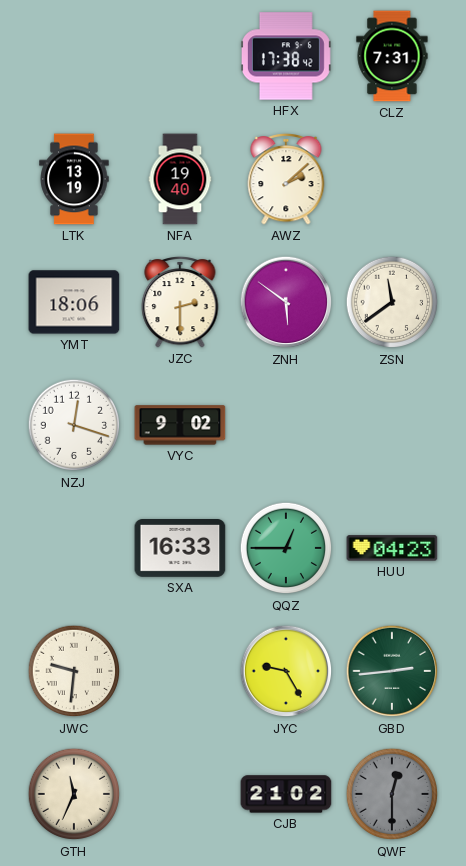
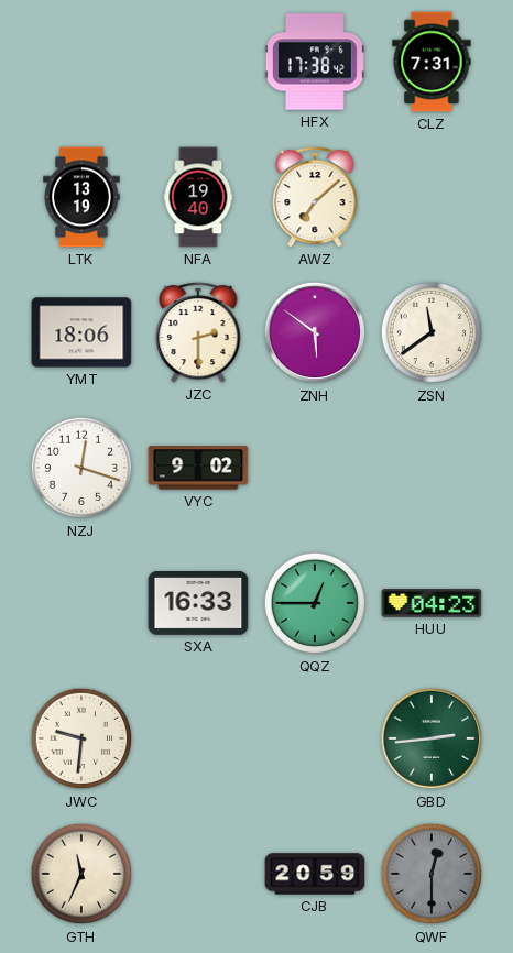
AWZ: 2:08 -> 7:08
JYC: 9:25 -> none
CJB: 21:02 -> 20:59
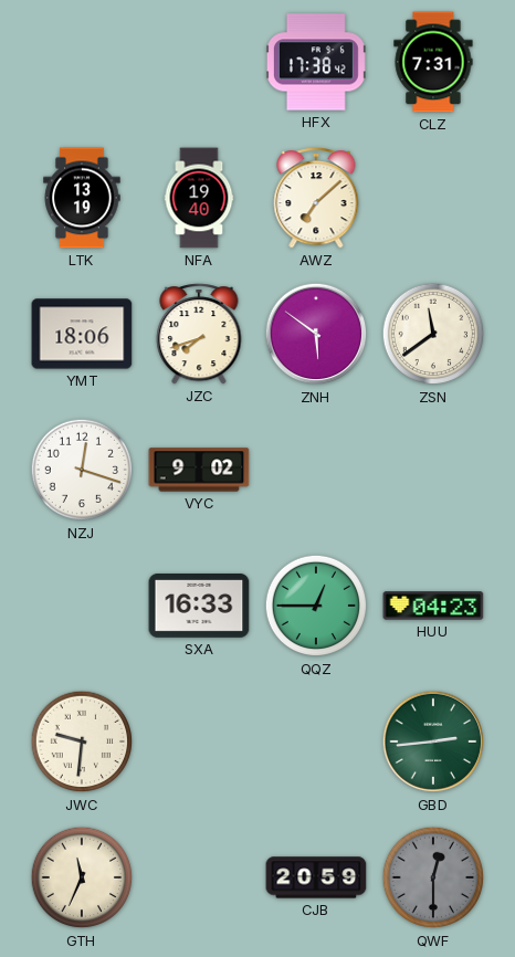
JZC: 2:30 -> 7:42
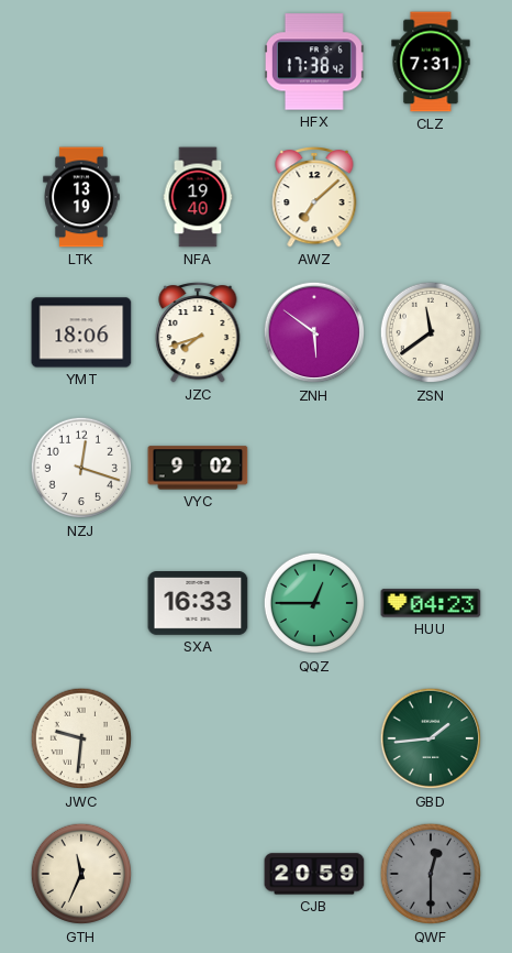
GBD: 2:44 -> 1:44
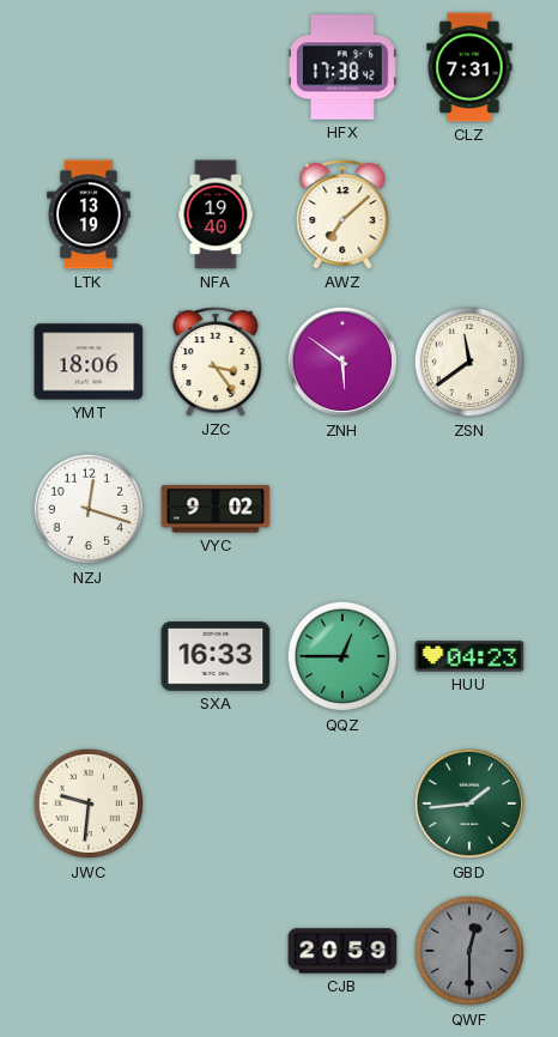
JZC: 7:42 -> 3:24
GTH: 11:34 -> none
